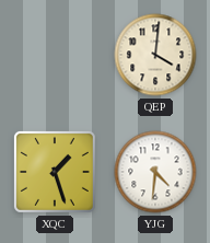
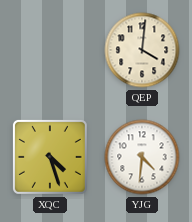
XQC: 1:27 -> 4:27
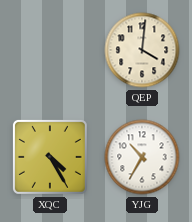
XQC: 4:27 -> 4:25
YJG: 4:31 -> 10:35
